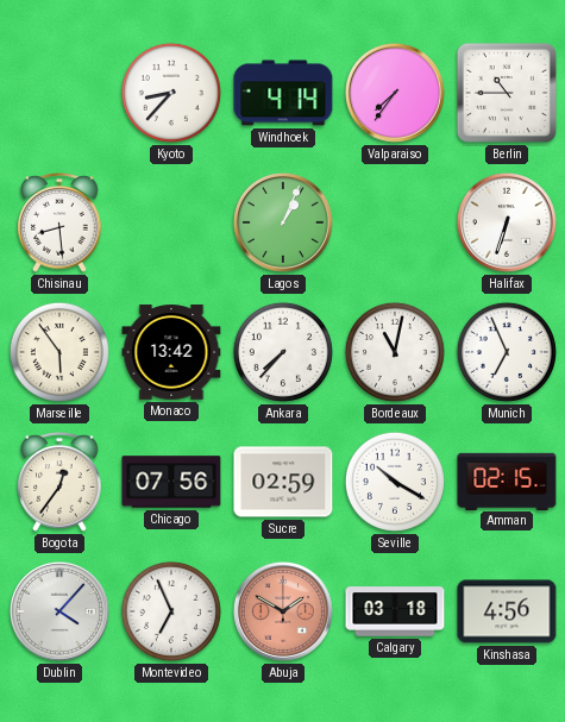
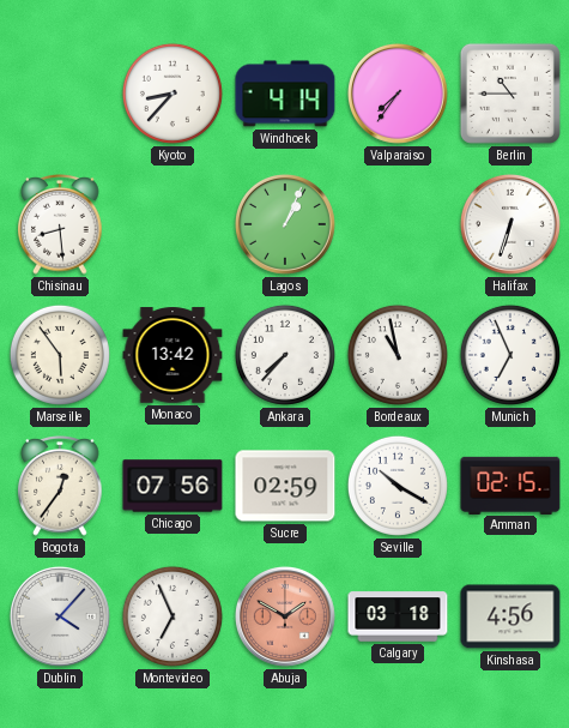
Bordeaux: 11:02 -> 10:58
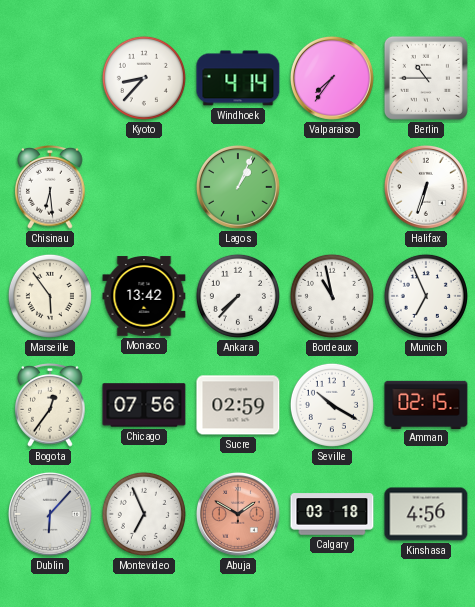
Chisinau: 8:29 -> 6:29
Dublin: 4:07 -> 6:07
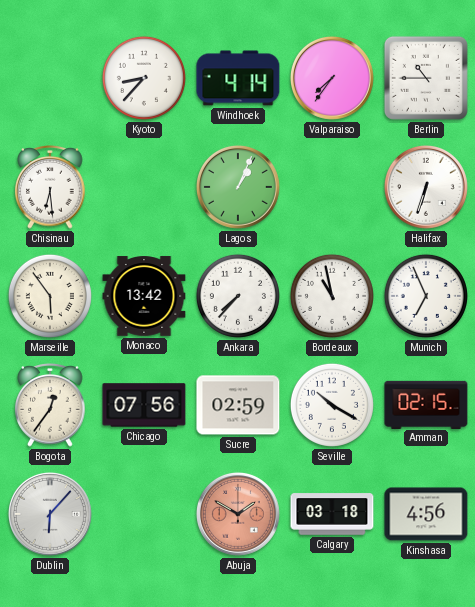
Montevideo: 6:56 -> none
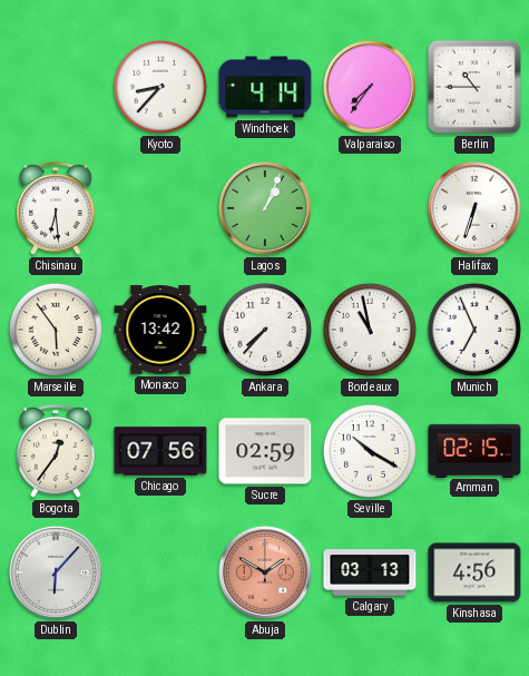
Calgary: 03:18 -> 03:13
